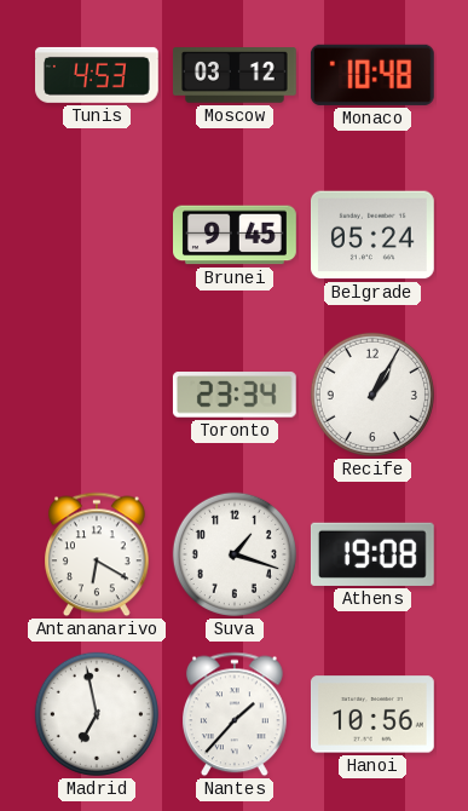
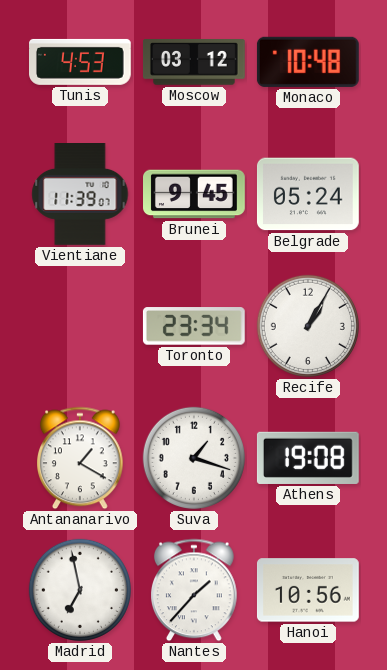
Vientiane: none -> 11:39
Antananarivo: 6:20 -> 1:20
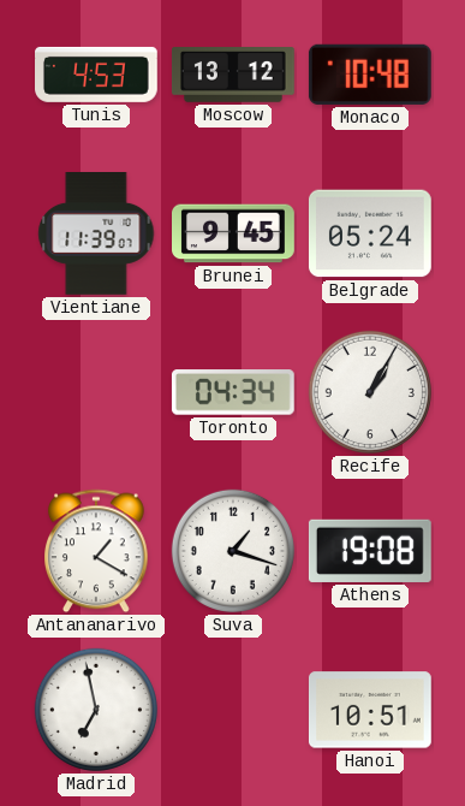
Moscow: 03:12 -> 13:12
Toronto: 23:34 -> 04:34
Nantes: 1:37 -> none
Hanoi: 10:56 -> 10:51
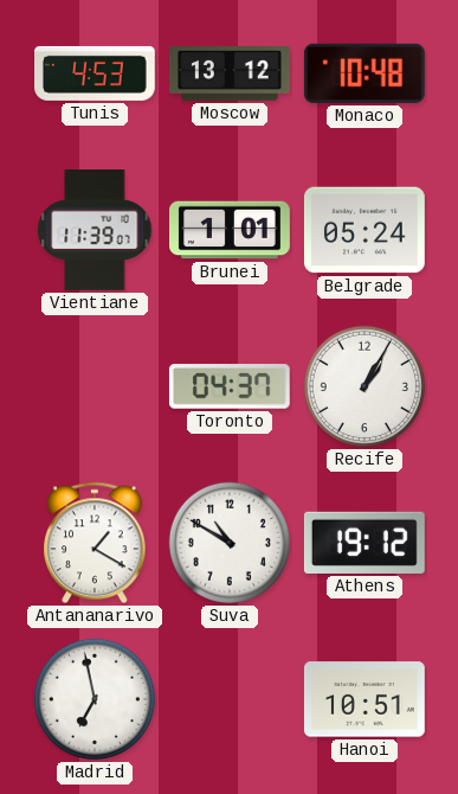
Brunei: 9:45 -> 1:01
Toronto: 04:34 -> 04:37
Suva: 1:18 -> 10:50
Athens: 19:08 -> 19:12
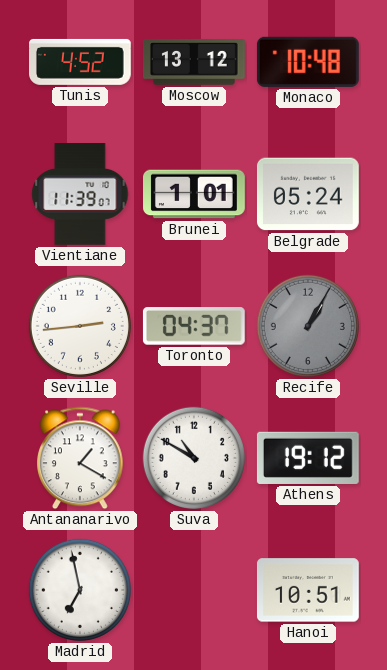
Tunis: 4:53 -> 4:52
Seville: none -> 2:44
Recife dial: white -> grey
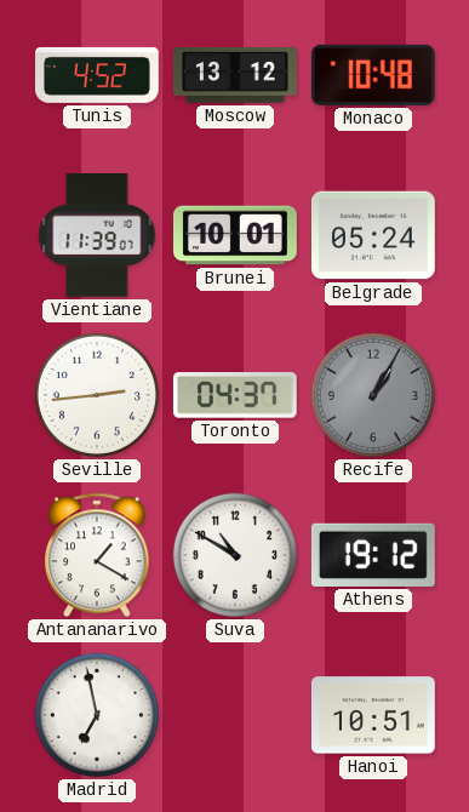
Brunei: 1:01 -> 10:01
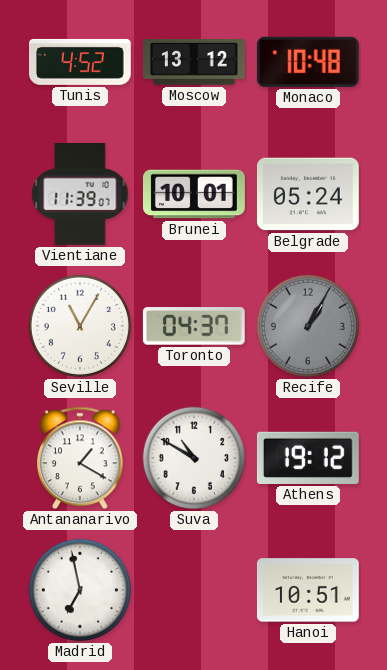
Seville: 2:44 -> 11:05
